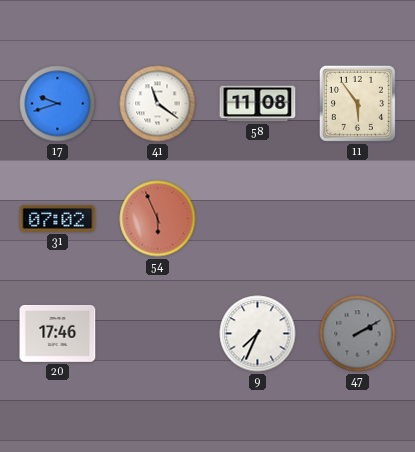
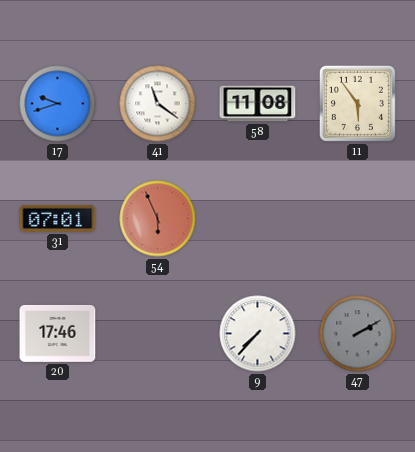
31: 07:02 -> 07:01
9: 7:34 -> 7:37
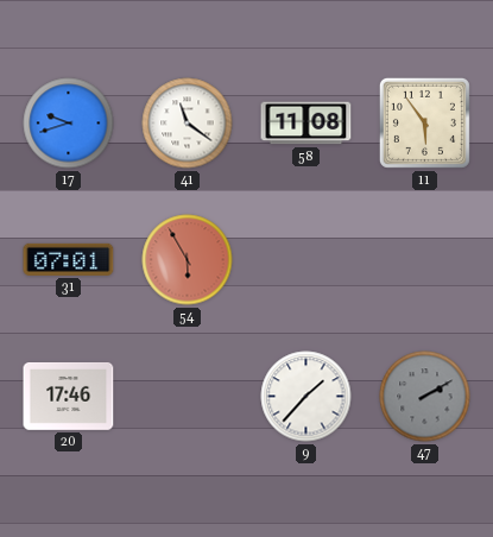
54: 5:56 -> 5:55
9: 7:37 -> 1:37
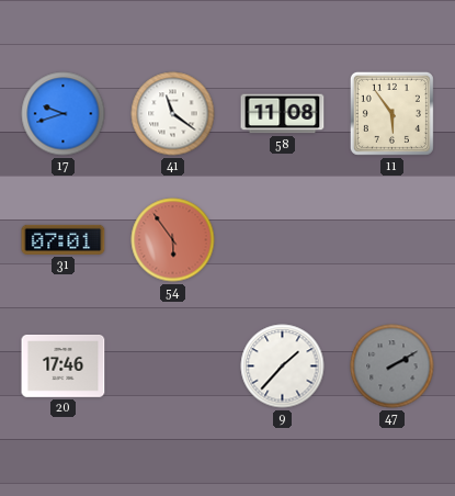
54: 5:55 -> 5:54
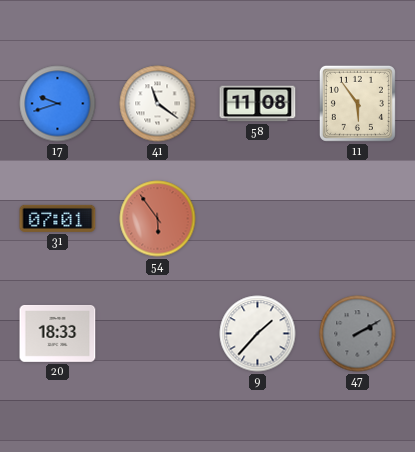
20: 17:46 -> 18:33
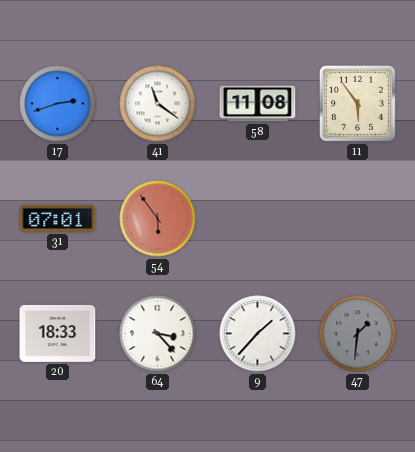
17: 9:42 -> 2:42
64: none -> 3:23
47: 2:10 -> 1:31
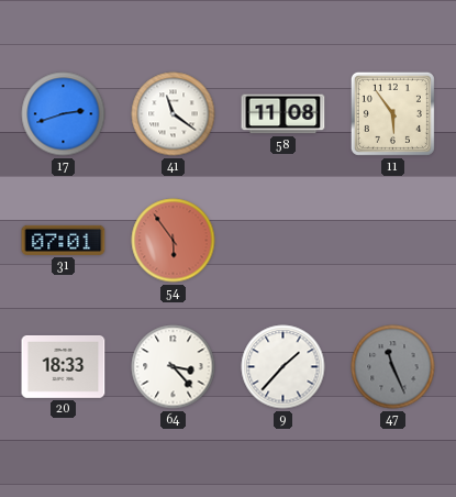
47: 1:31 -> 11:26
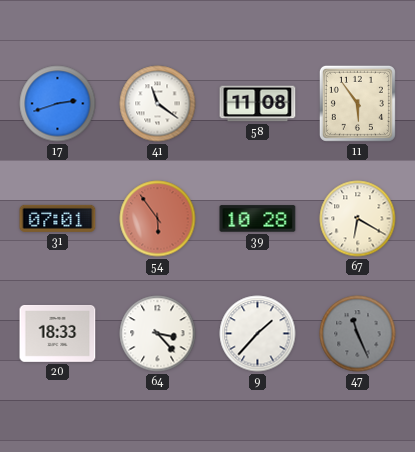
39: none -> 10:28
67: none -> 6:20
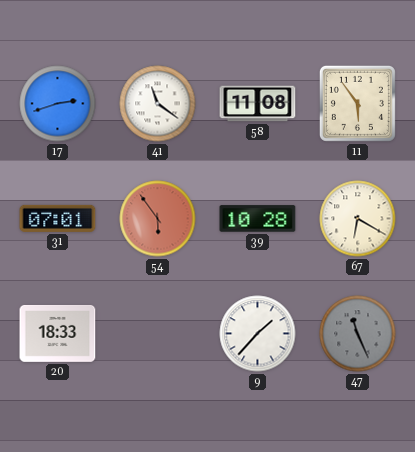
64: 3:23 -> none
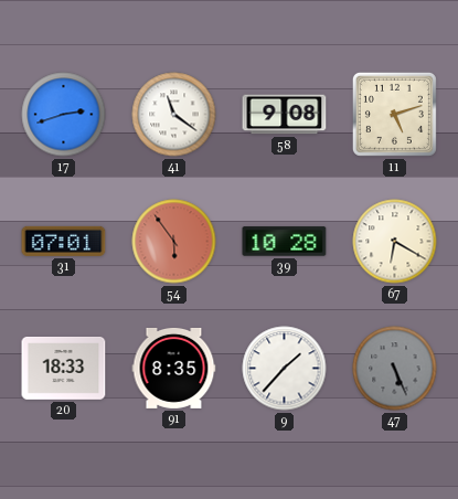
58: 11:08 -> 9:08
11: 5:54 -> 5:12
91: none -> 8:35
47: 11:26 -> 5:26
